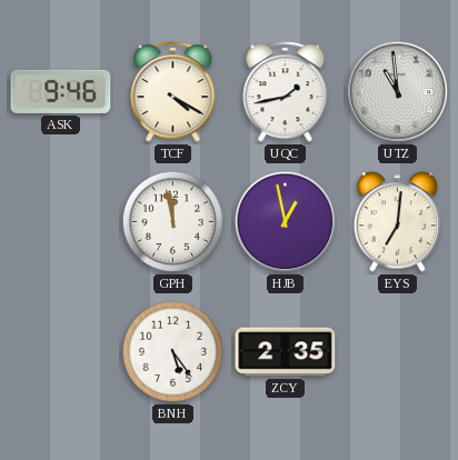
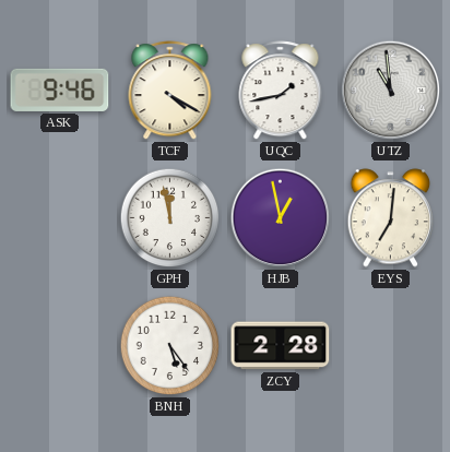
ZCY: 2:35 -> 2:28
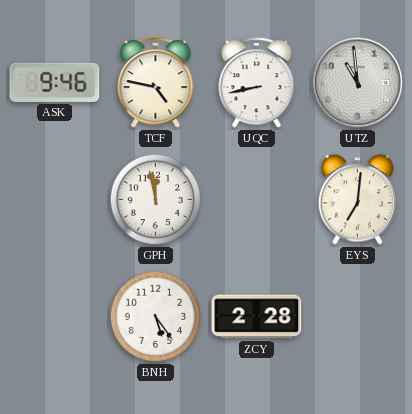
TCF: 4:20 -> 4:47
UQC: 1:43 -> 8:43
HJB: 12:58 -> none
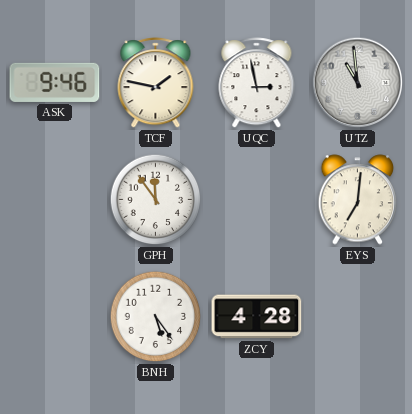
TCF: 4:47 -> 1:47
UQC: 8:43 -> 2:58
GPH: 11:58 -> 11:54
ZCY: 2:28 -> 4:28
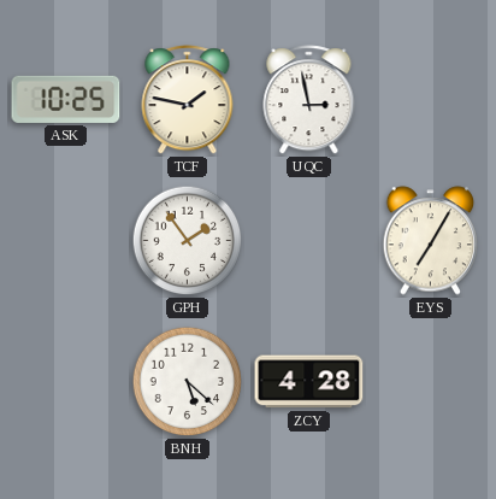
ASK: 9:46 -> 10:25
UTZ: 10:59 -> none
GPH: 11:54 -> 1:54
EYS: 7:01 -> 7:05
BNH: 5:24 -> 5:22
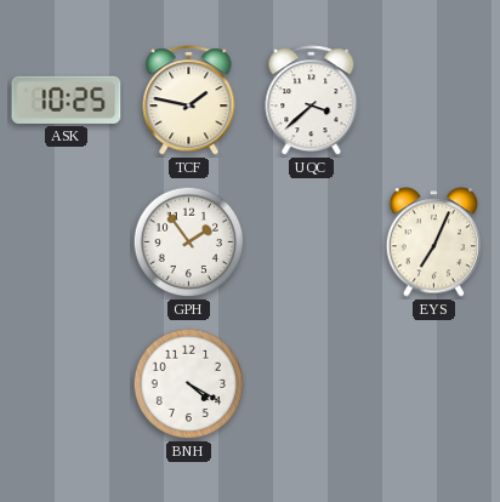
UQC: 2:58 -> 3:38
EYS: 7:05 -> 7:04
BNH: 5:22 -> 4:20
ZCY: 4:28 -> none
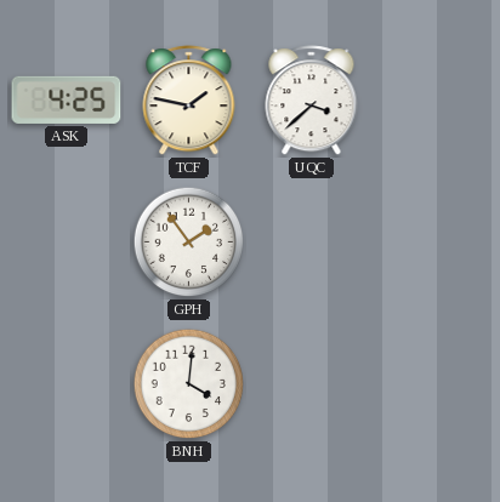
ASK: 10:25 -> 4:25
EYS: 7:04 -> none
BNH: 4:20 -> 4:01
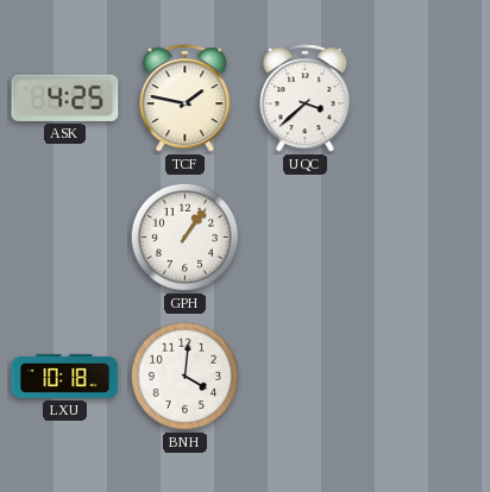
GPH: 1:54 -> 1:06
LXU: none -> 10:18
